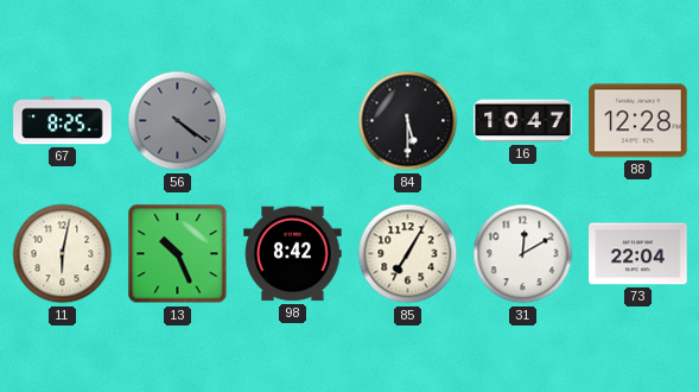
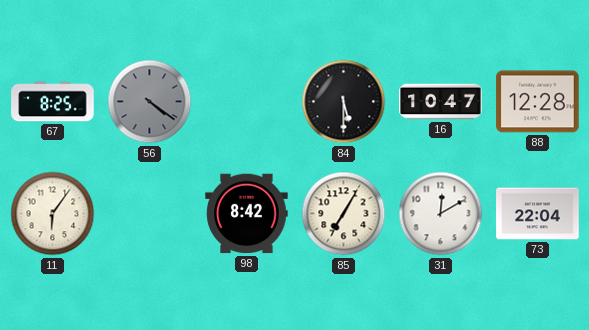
11: 6:02 -> 6:06
13: 10:26 -> none
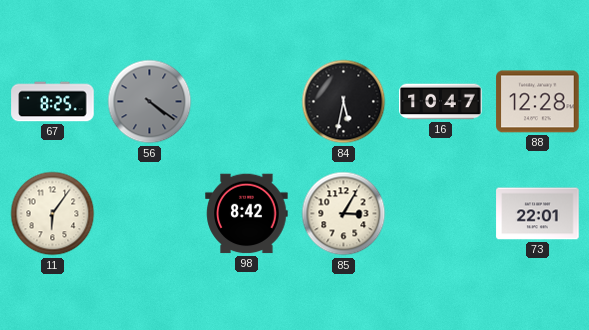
84: 5:30 -> 5:32
85: 7:05 -> 3:05
31: 12:10 -> none
73: 22:04 -> 22:01
